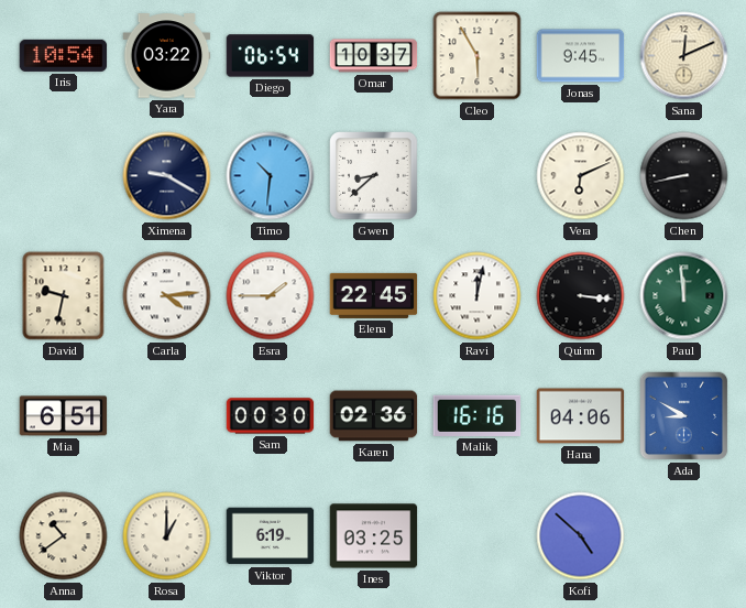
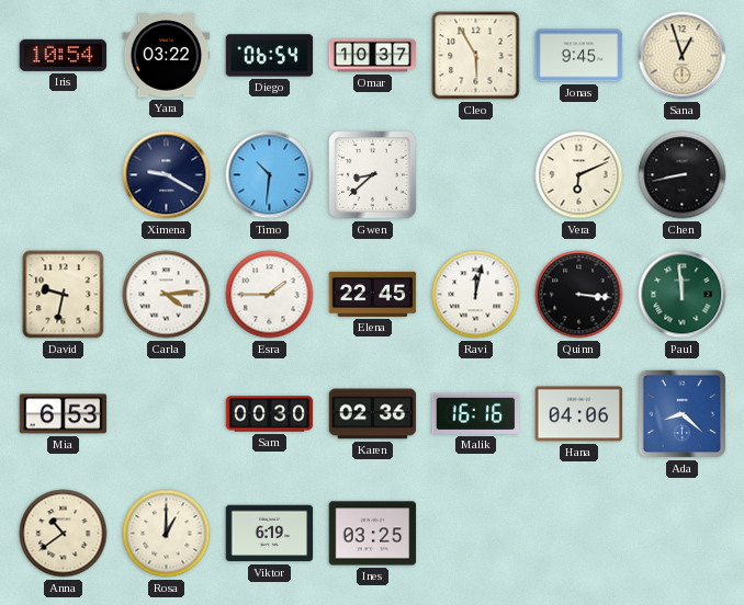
Sana: 12:11 -> 12:57
Mia: 6:51 -> 6:53
Ada: 8:50 -> 8:22
Kofi: 4:52 -> none
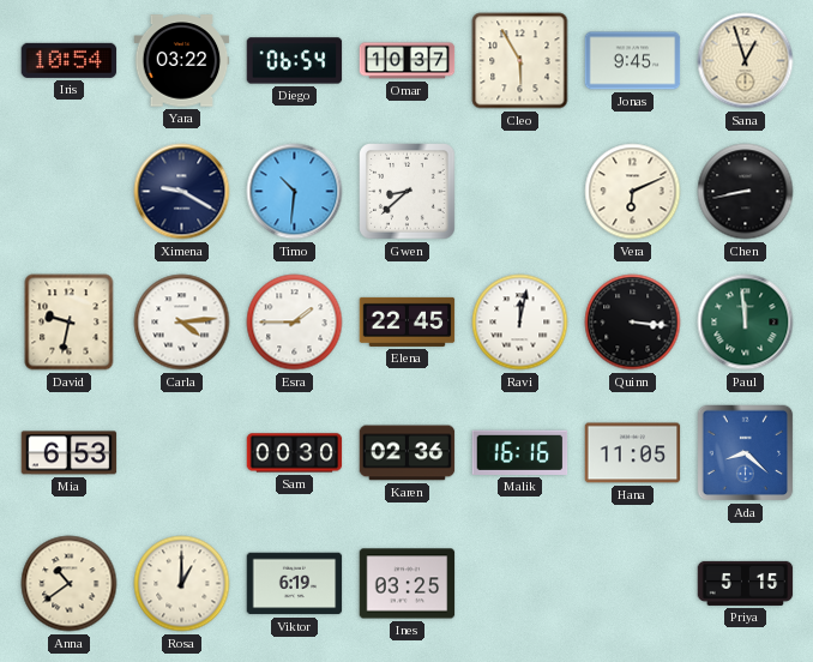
Hana: 04:06 -> 11:05
Priya: none -> 5:15
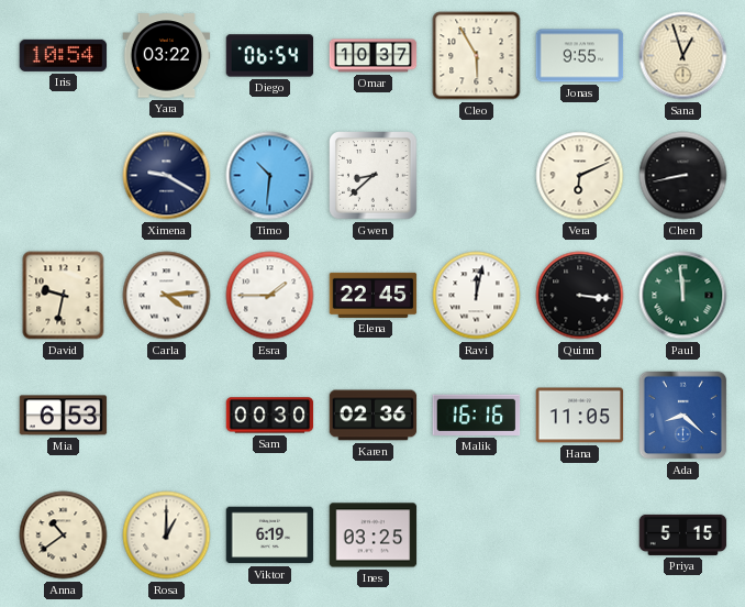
Jonas: 9:45 -> 9:55
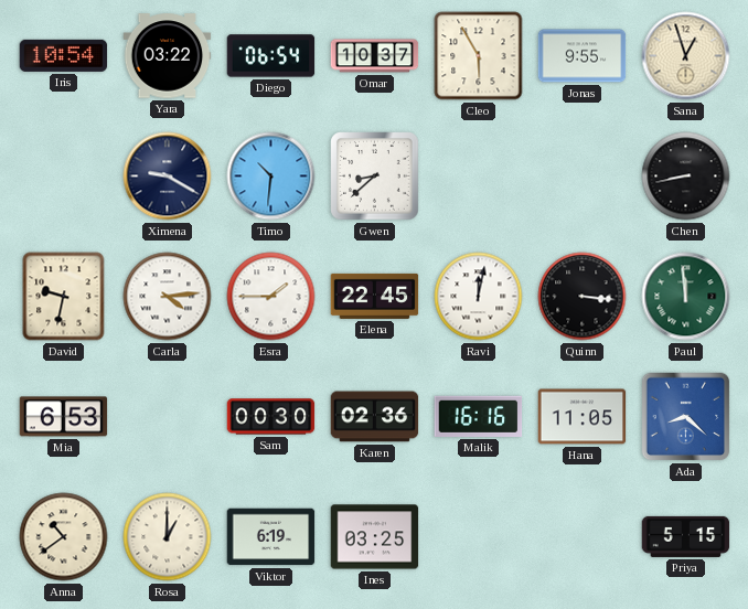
Vera: 6:11 -> none
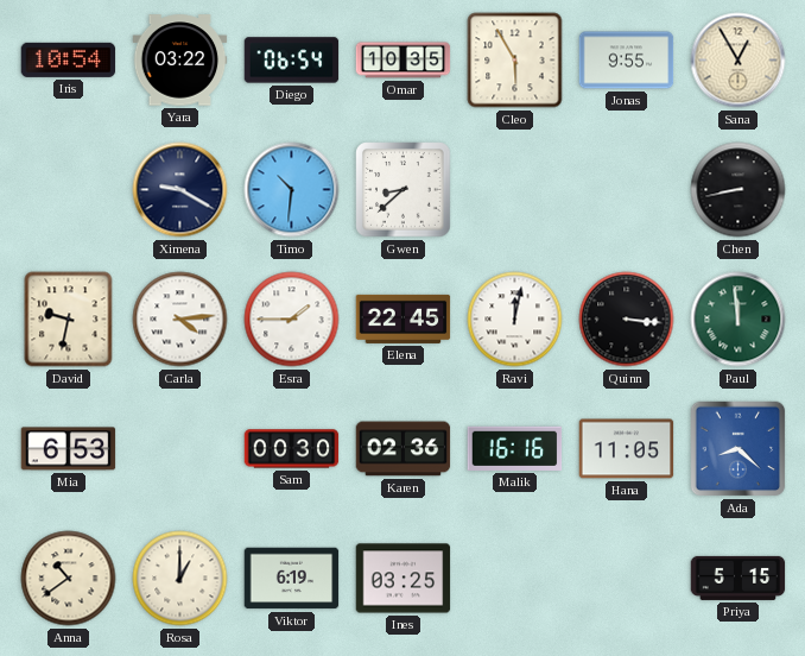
Omar: 10:37 -> 10:35
Sana: 12:57 -> 12:55
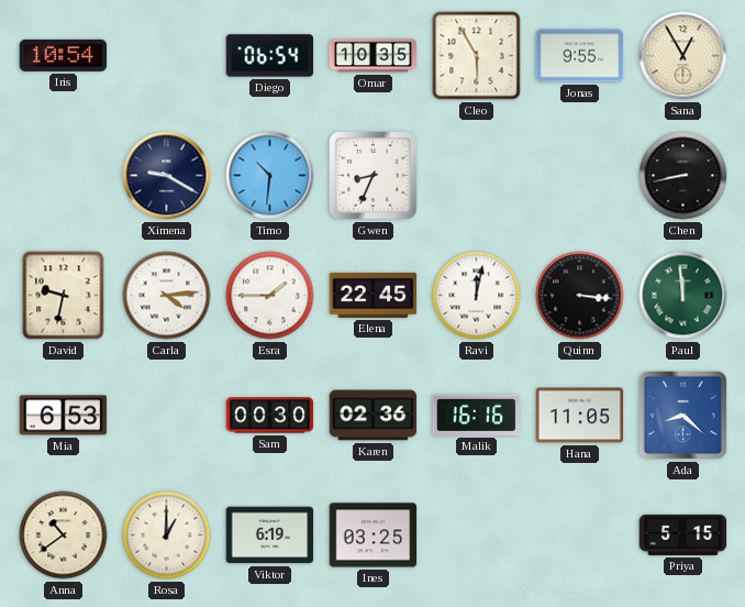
Yara: 03:22 -> none
Gwen: 8:38 -> 8:34
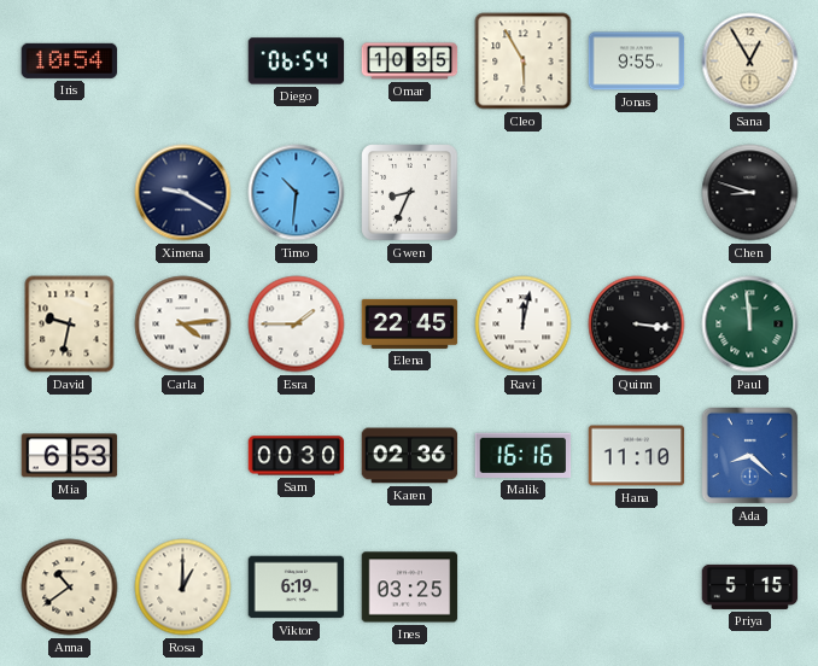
Chen: 8:43 -> 8:48
Hana: 11:05 -> 11:10
